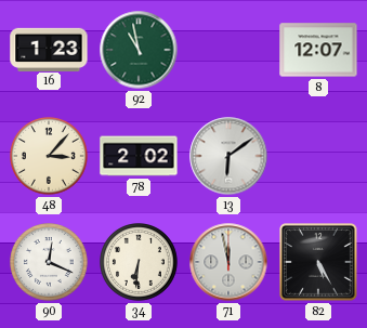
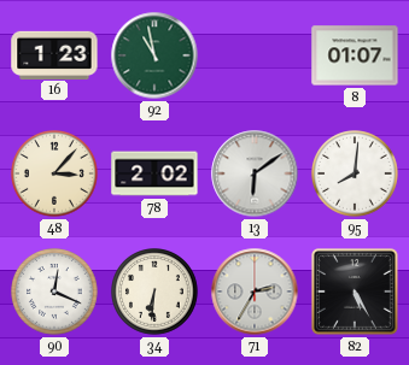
8: 12:07 -> 01:07
95: none -> 8:01
71: 11:58 -> 2:35
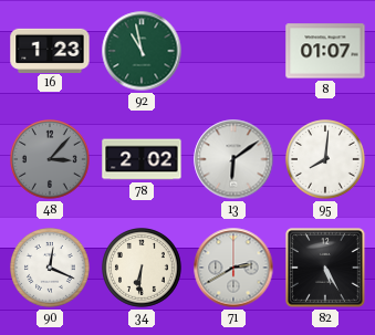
48 dial: cream -> grey
71: 2:35 -> 2:40
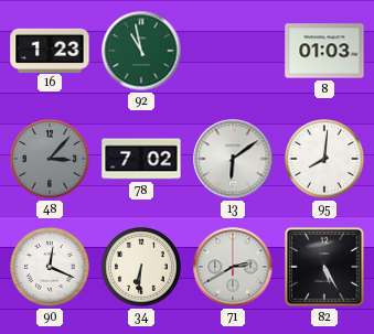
8: 01:07 -> 01:03
78: 2:02 -> 7:02
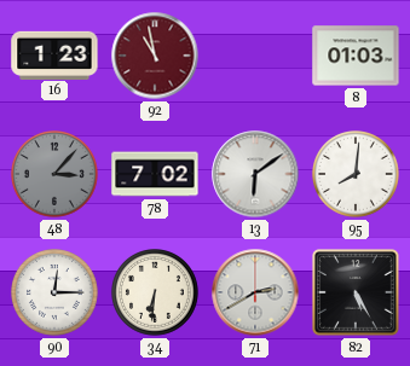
92 dial: green -> burgundy
90: 12:19 -> 12:15
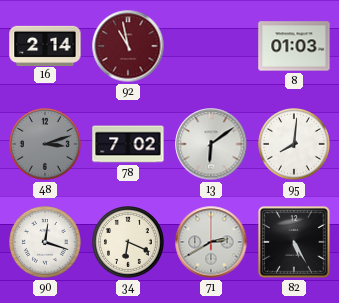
16: 1:23 -> 2:14
48: 3:07 -> 3:12
90: 12:15 -> 12:18
34: 6:31 -> 6:19
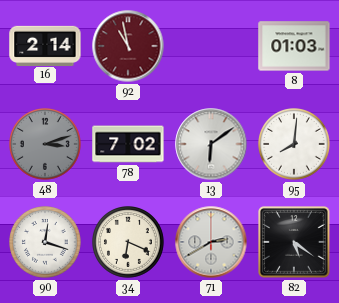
82: 5:25 -> 5:21
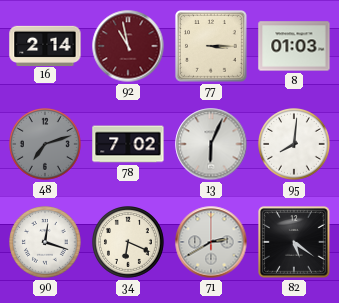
77: none -> 3:15
48: 3:12 -> 7:12
13: 6:09 -> 6:04
